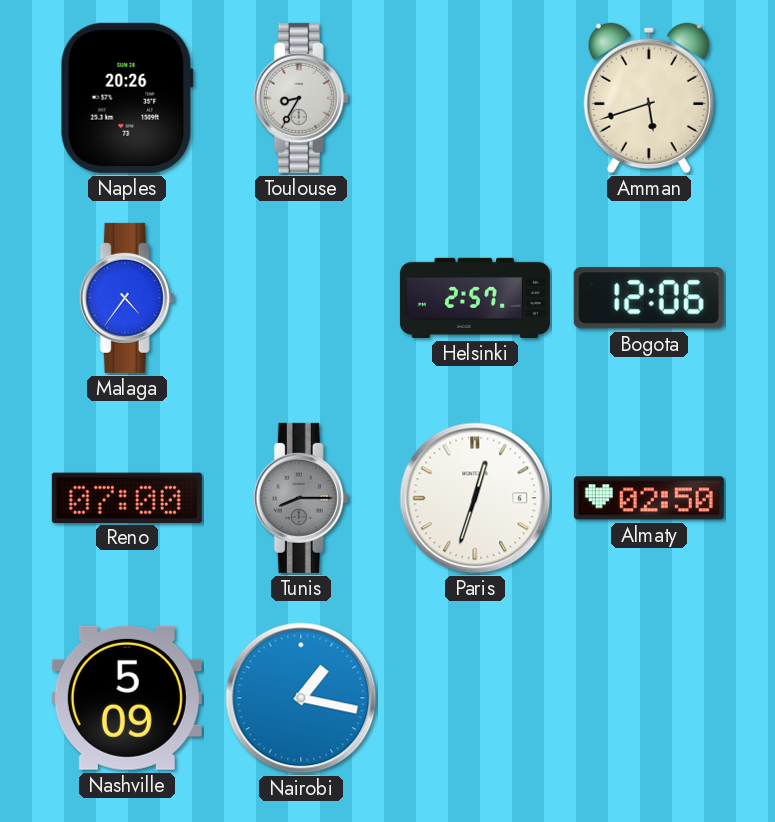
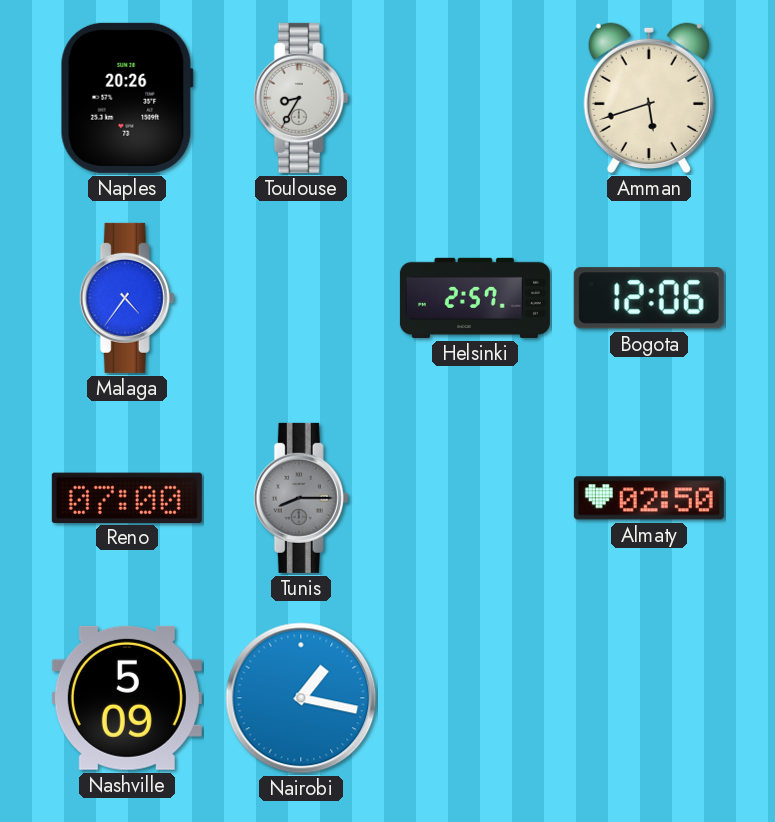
Paris: 12:33 -> none
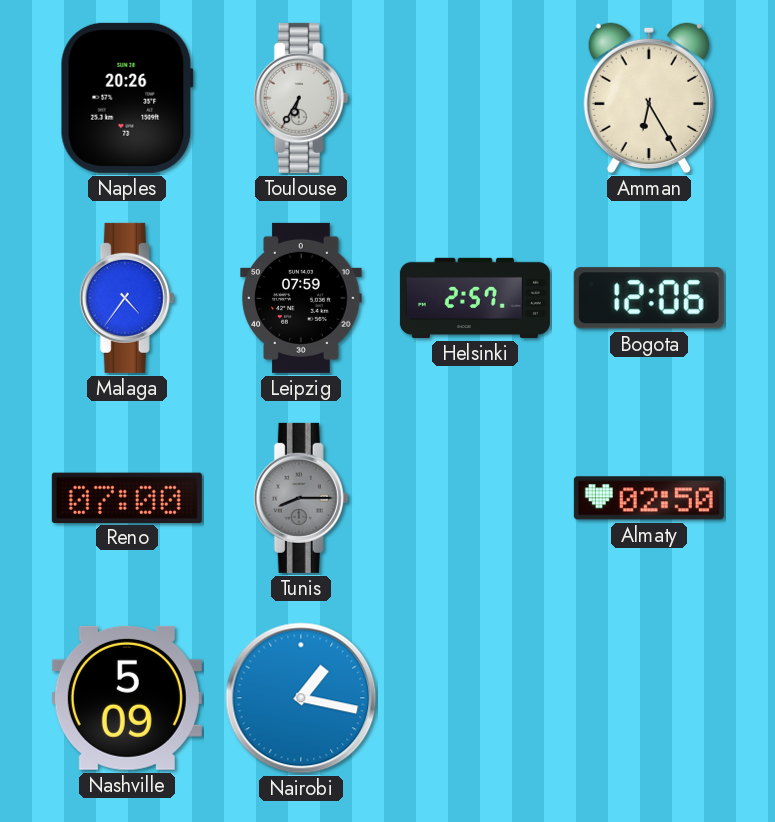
Toulouse: 8:35 -> 6:35
Amman: 5:42 -> 6:25
Leipzig: none -> 07:59
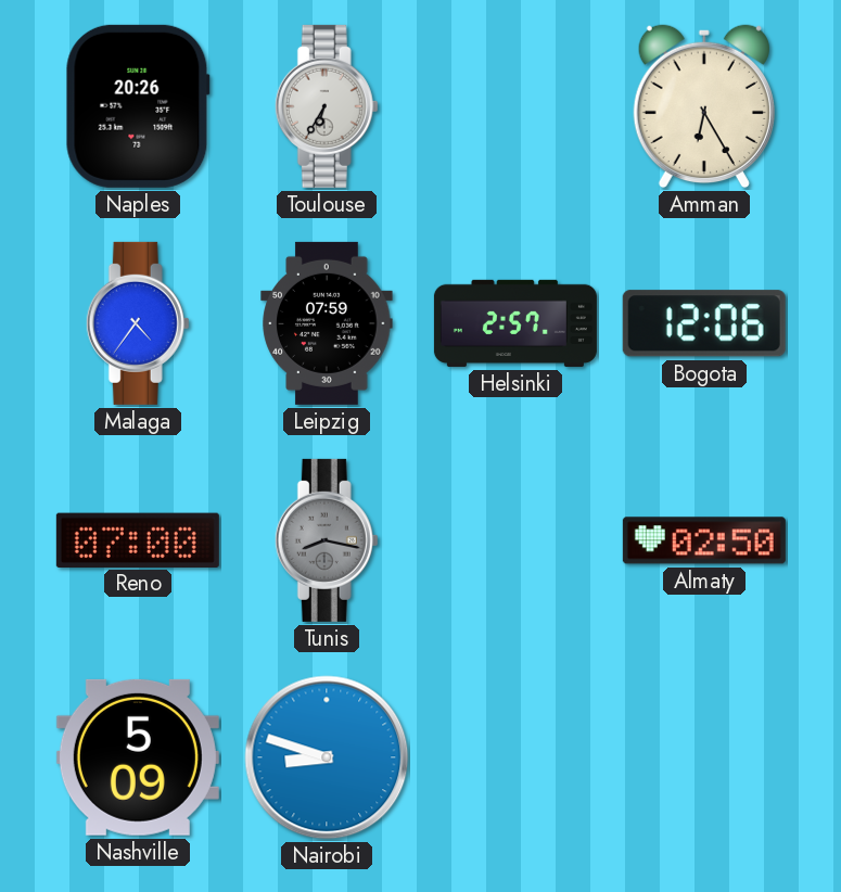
Tunis: 8:15 -> 8:17
Nairobi: 1:17 -> 8:48
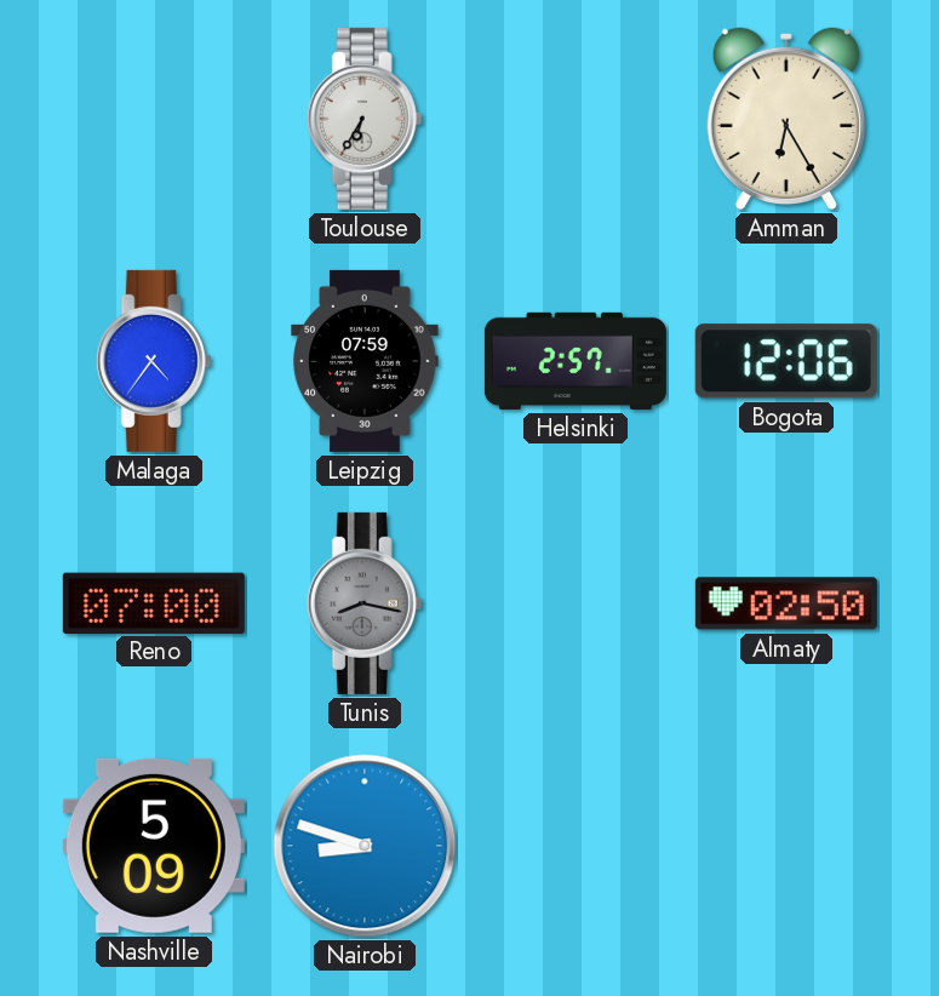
Naples: 20:26 -> none
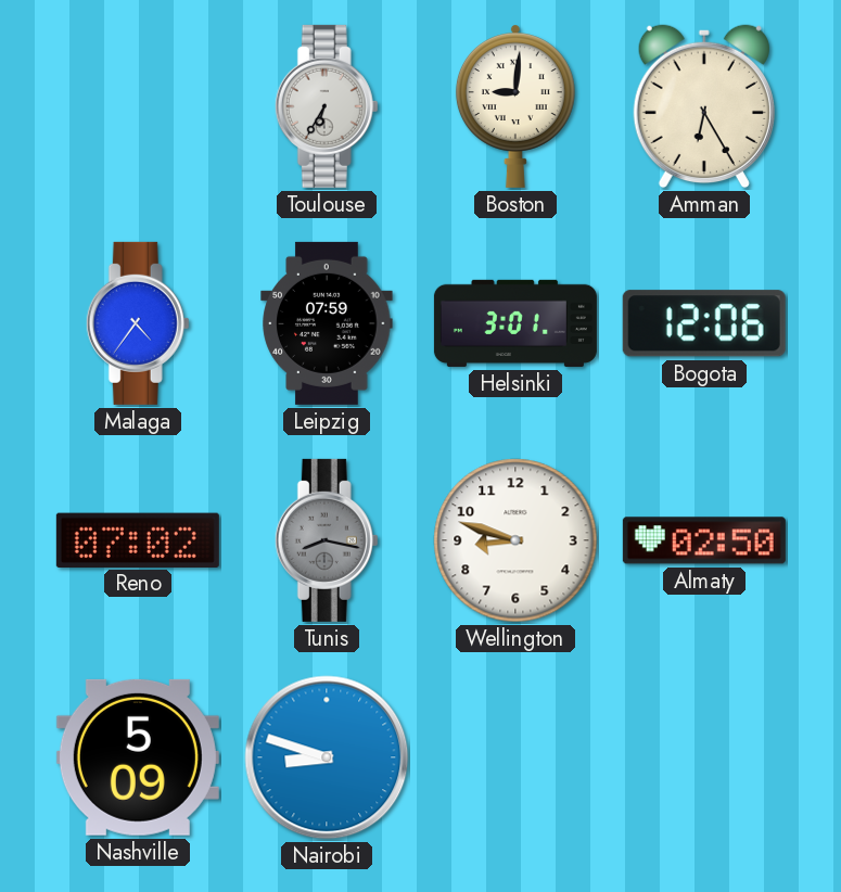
Boston: none -> 9:01
Helsinki: 2:57 -> 3:01
Reno: 07:00 -> 07:02
Wellington: none -> 8:48
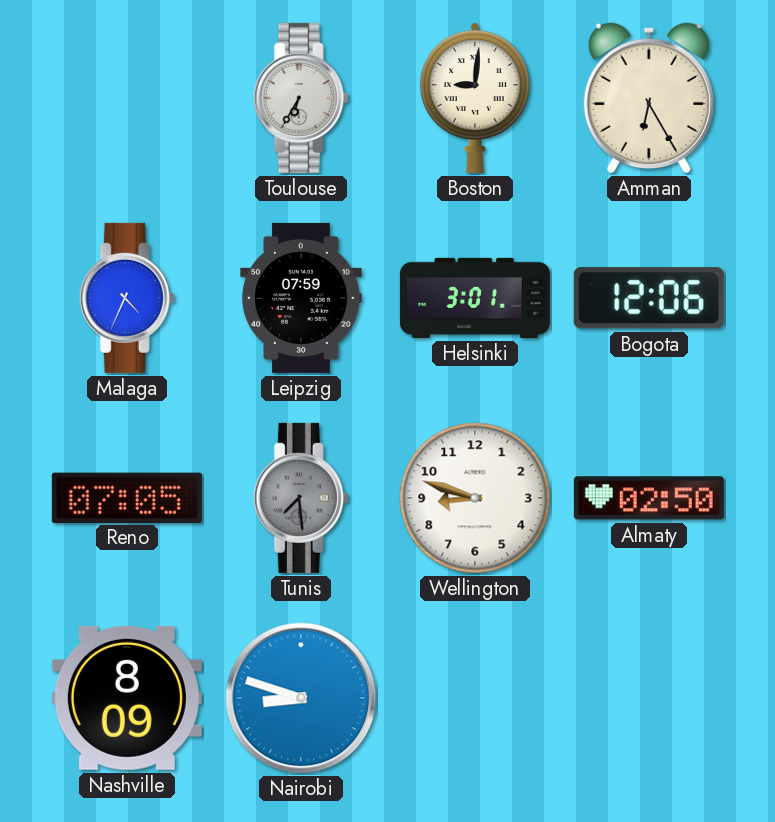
Malaga: 4:36 -> 4:34
Reno: 07:02 -> 07:05
Tunis: 8:17 -> 7:29
Nashville: 5:09 -> 8:09
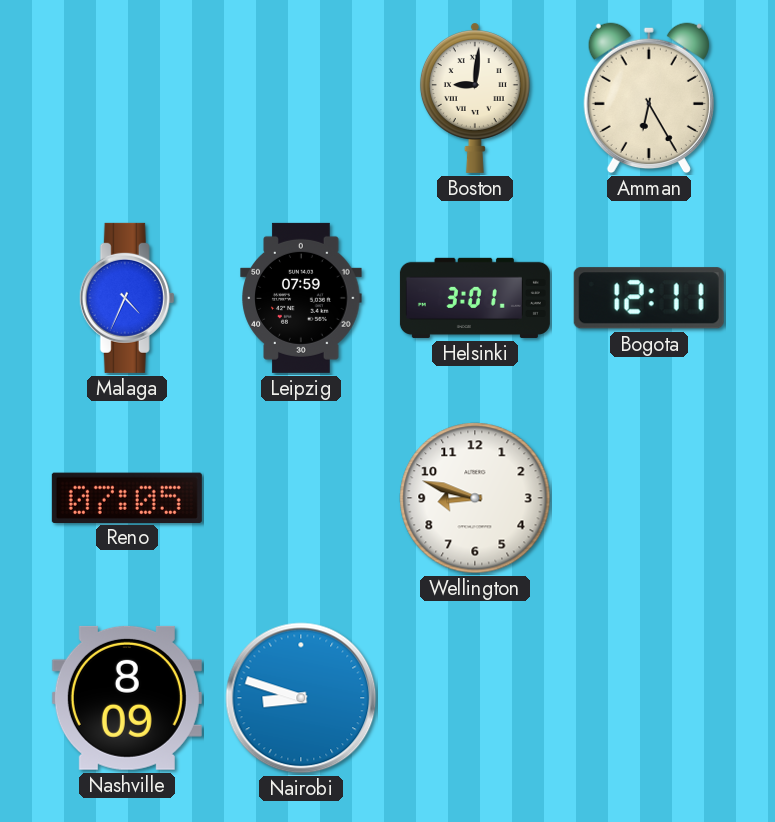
Toulouse: 6:35 -> none
Bogota: 12:06 -> 12:11
Tunis: 7:29 -> none
Almaty: 02:50 -> none
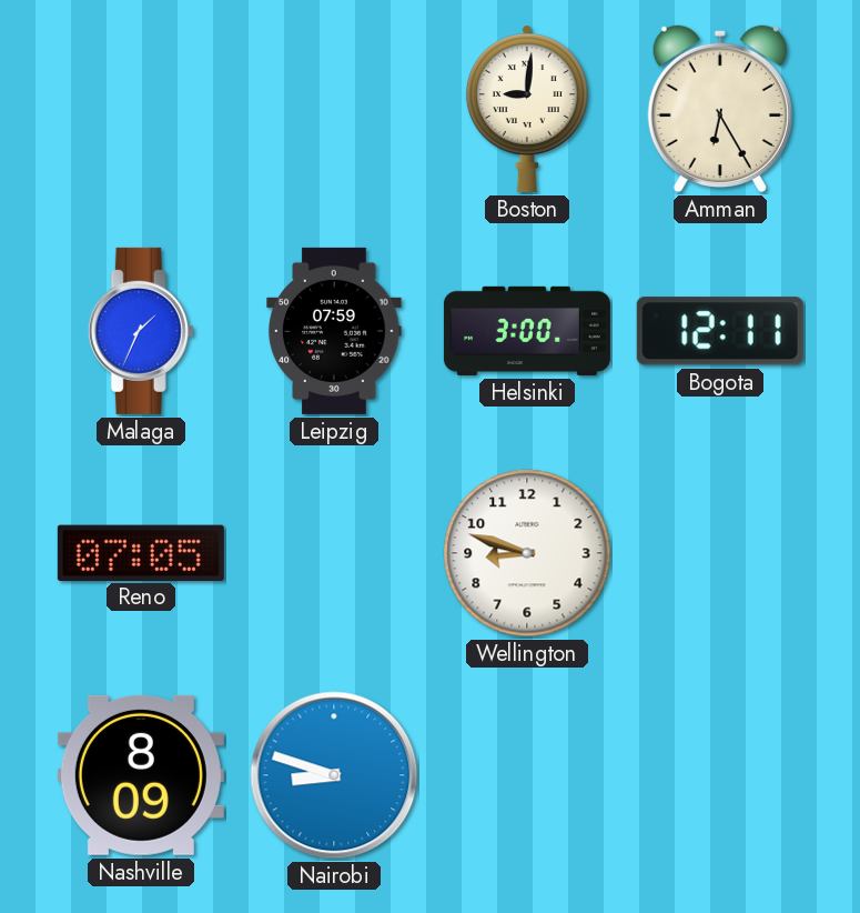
Malaga: 4:34 -> 1:34
Helsinki: 3:01 -> 3:00
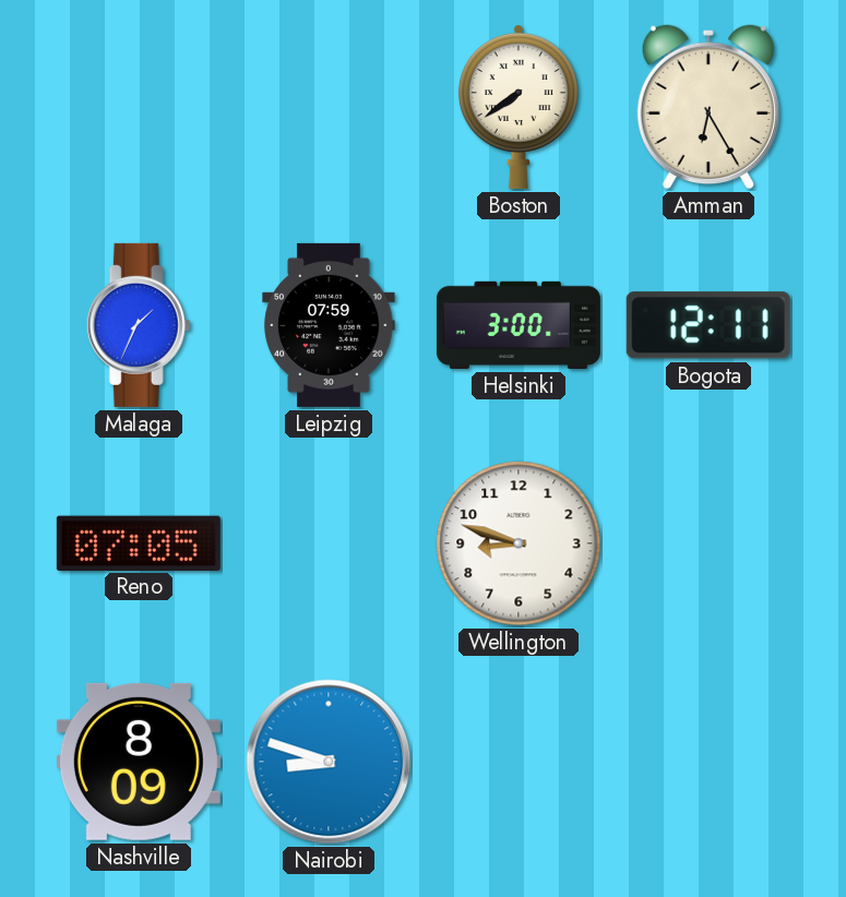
Boston: 9:01 -> 7:39
